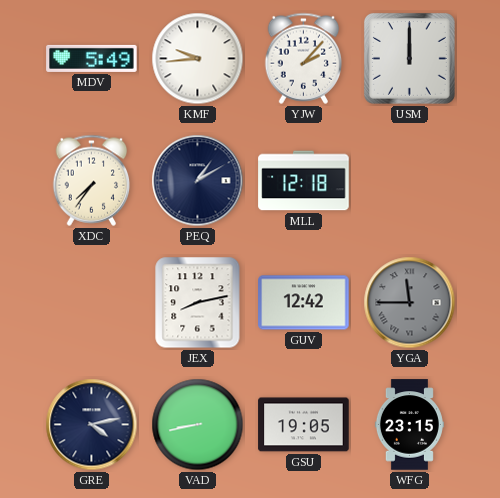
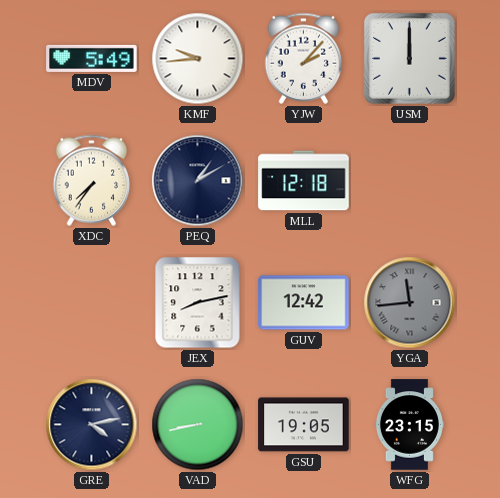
YGA: 11:45 -> 11:44
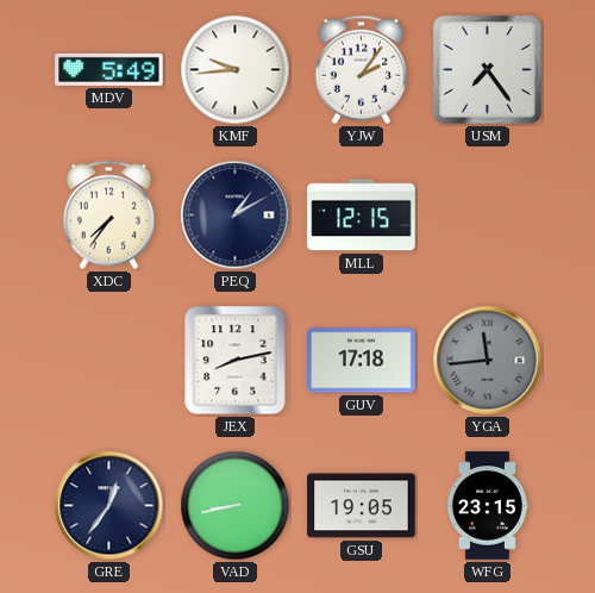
YJW: 2:07 -> 2:06
USM: 12:00 -> 7:24
MLL: 12:18 -> 12:15
GUV: 12:42 -> 17:18
GRE: 4:13 -> 12:36
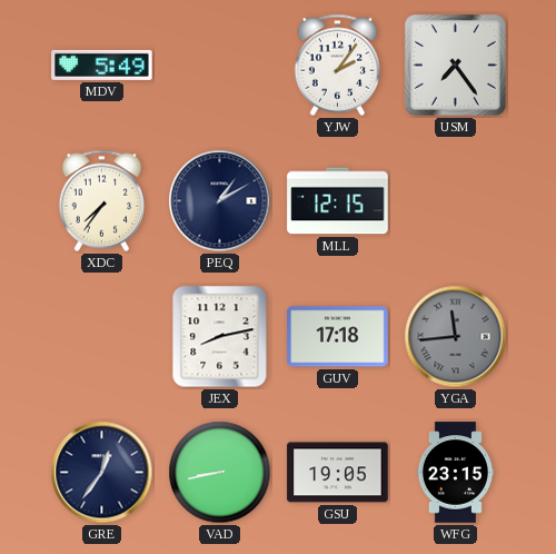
KMF: 9:44 -> none
